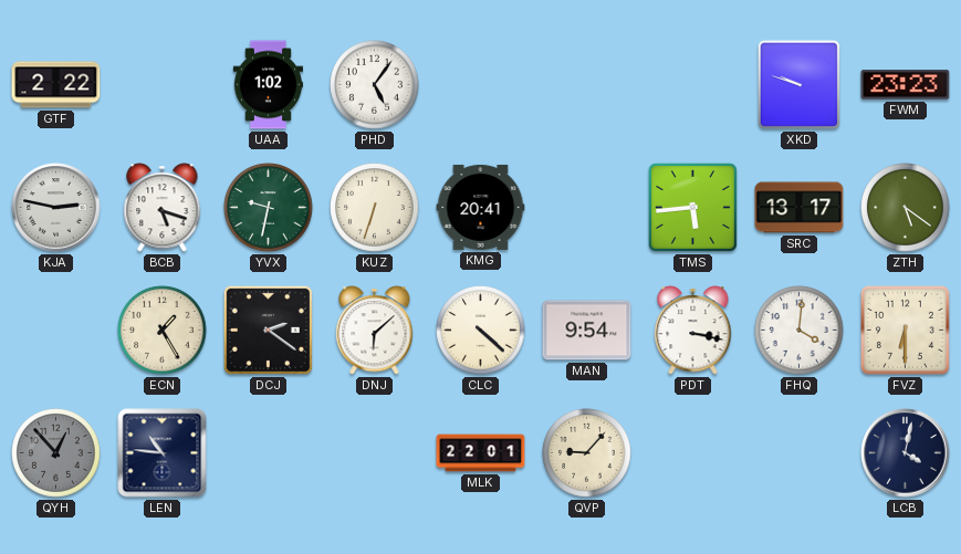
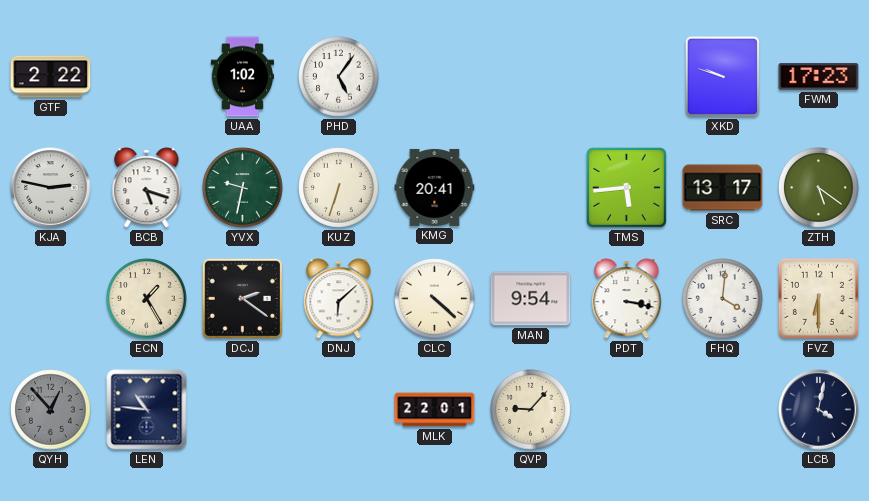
FWM: 23:23 -> 17:23
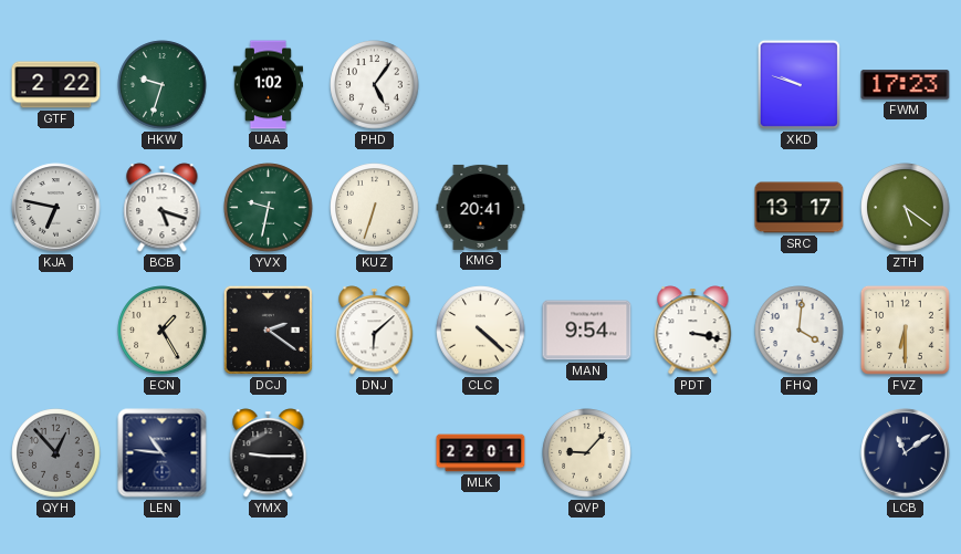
HKW: none -> 9:33
KJA: 2:47 -> 6:47
TMS: 5:44 -> none
YMX: none -> 9:15
LCB: 4:02 -> 11:09
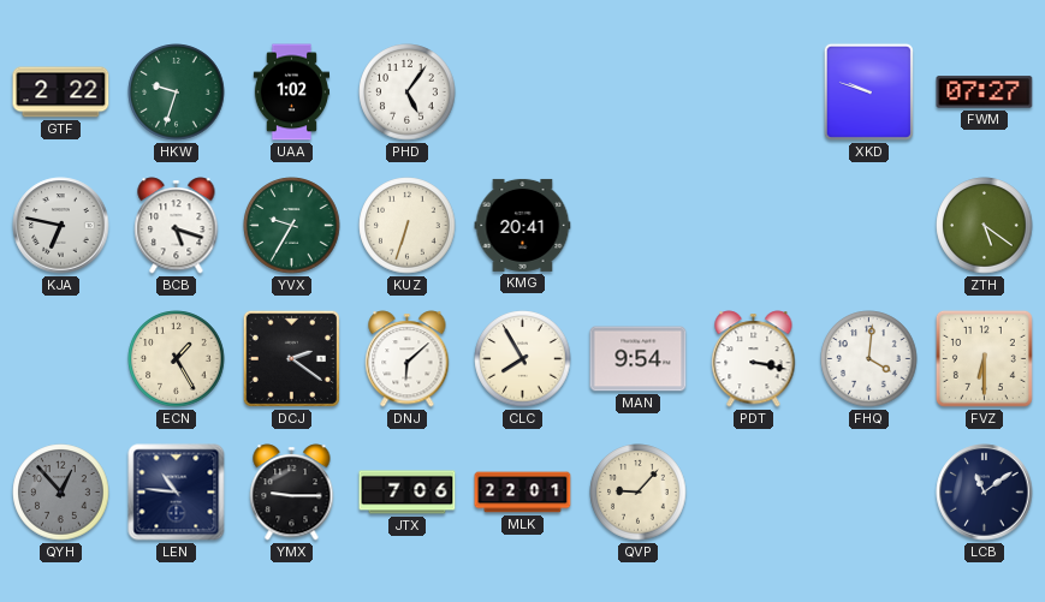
FWM: 17:23 -> 07:27
YVX: 9:32 -> 9:35
SRC: 13:17 -> none
CLC: 4:22 -> 7:55
JTX: none -> 7:06
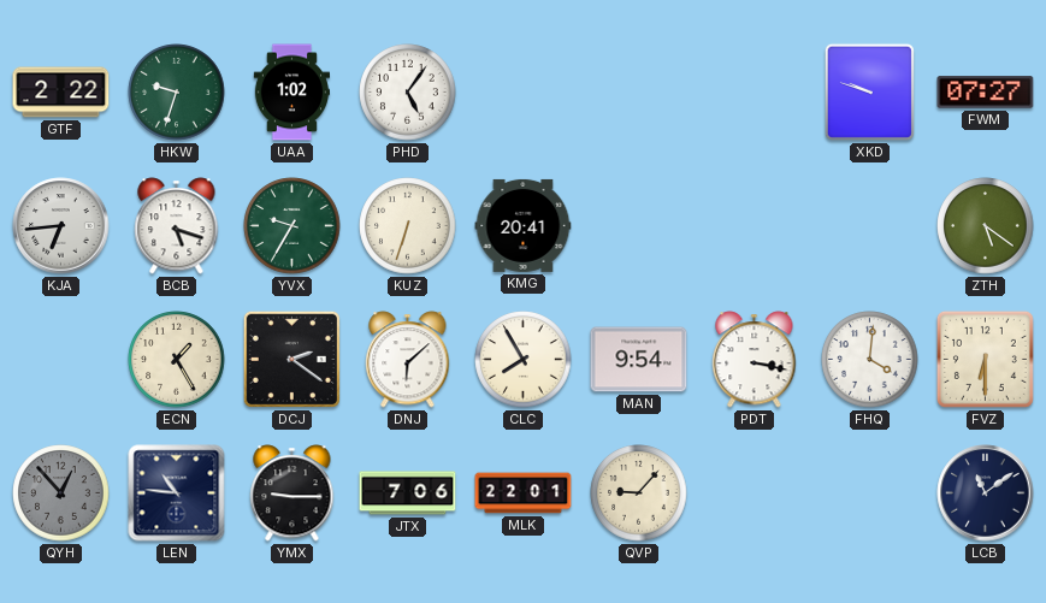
KJA: 6:47 -> 6:44
